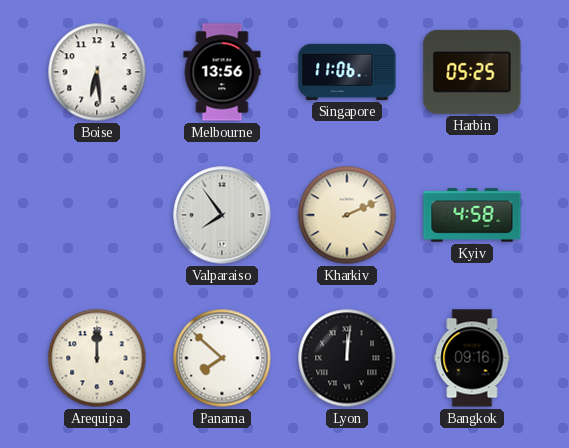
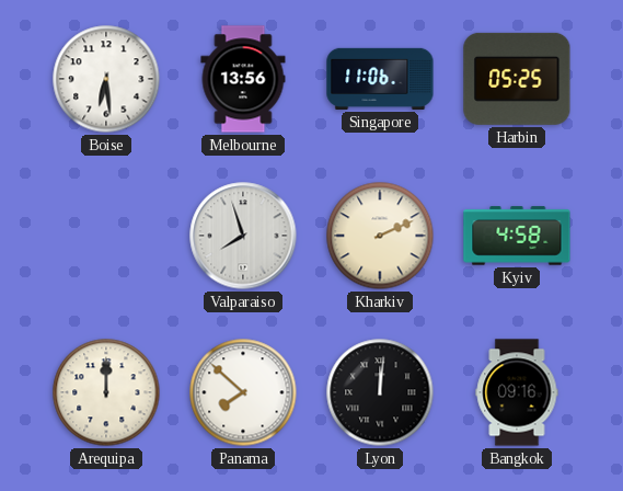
Valparaiso: 7:54 -> 7:57
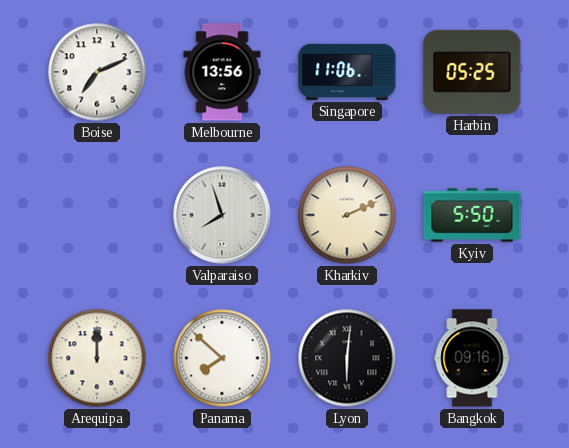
Boise: 6:29 -> 7:11
Kyiv: 4:58 -> 5:50
Lyon: 12:01 -> 6:01
